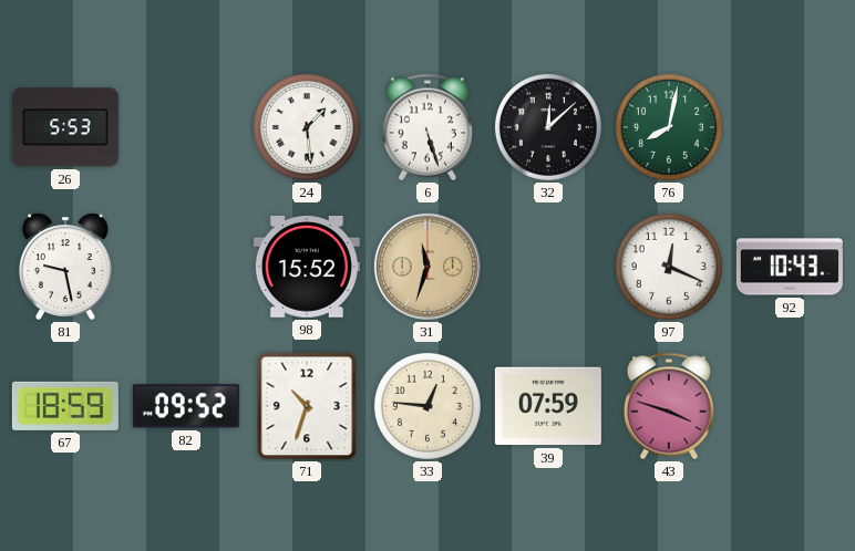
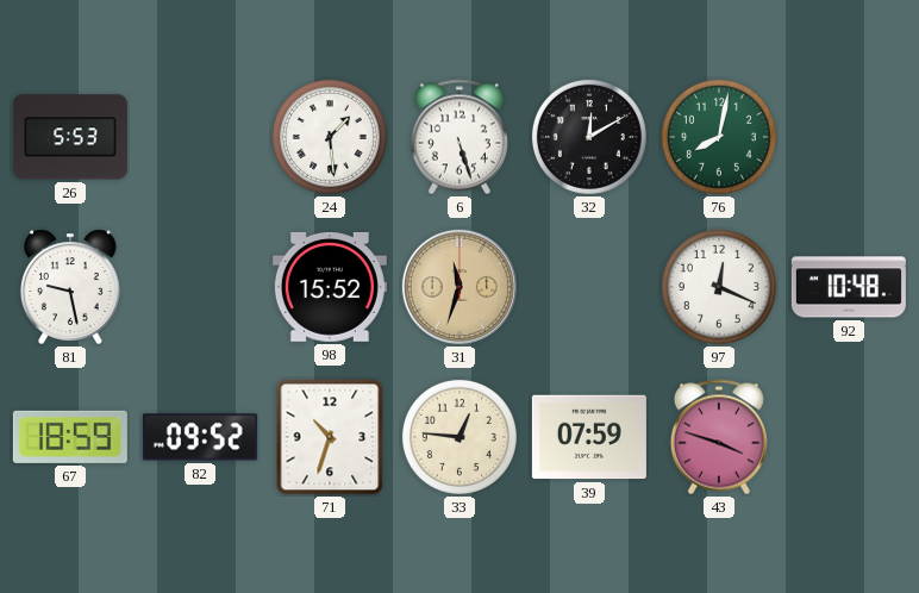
32: 12:08 -> 12:10
92: 10:43 -> 10:48
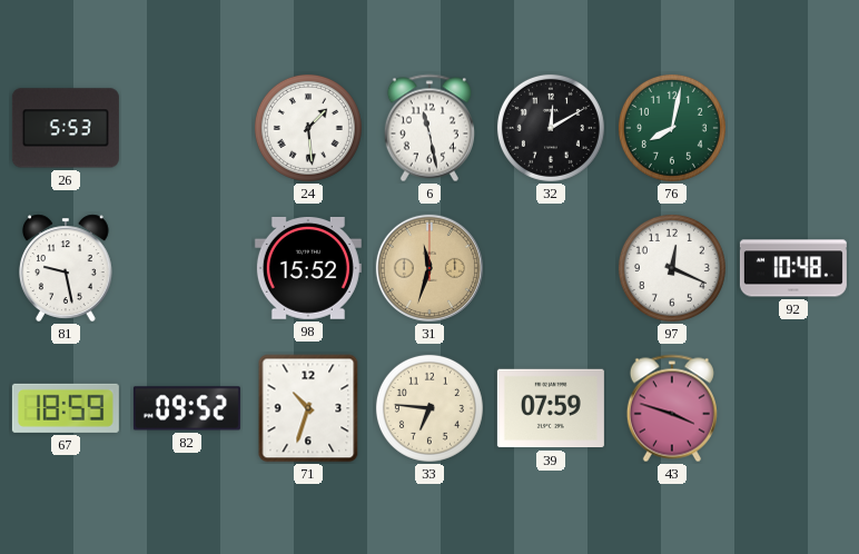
6: 5:27 -> 11:28
33: 12:46 -> 6:46
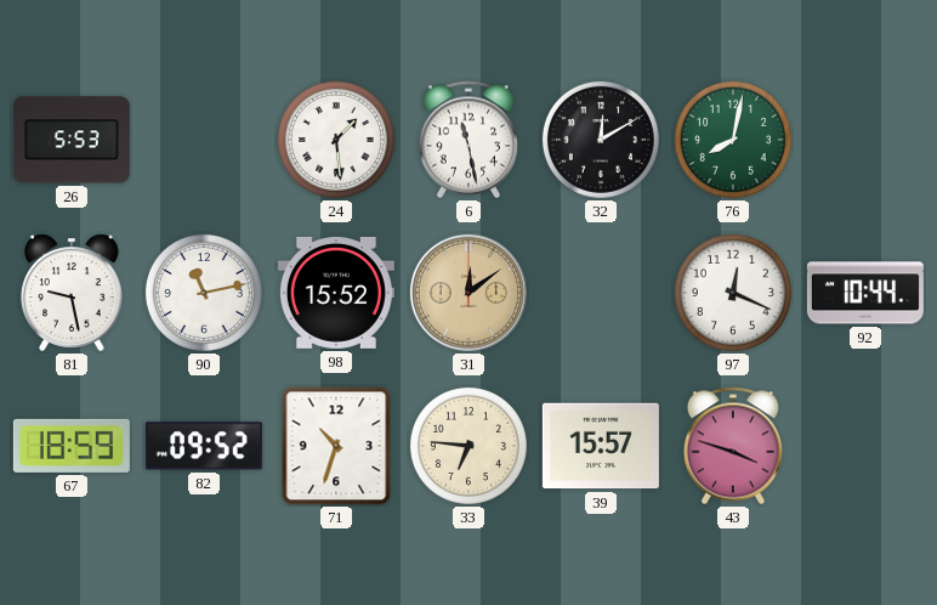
90: none -> 11:13
31: 11:33 -> 12:09
92: 10:48 -> 10:44
39: 07:59 -> 15:57
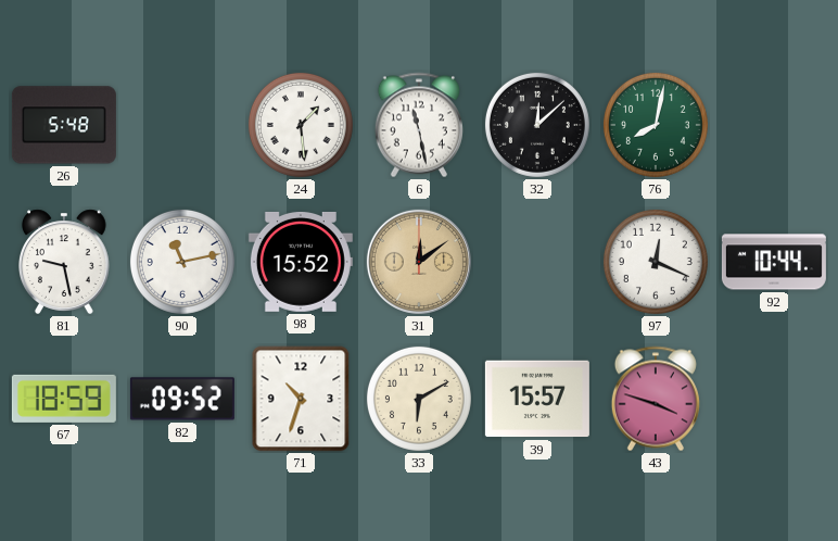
26: 5:53 -> 5:48
32: 12:10 -> 12:08
33: 6:46 -> 6:10
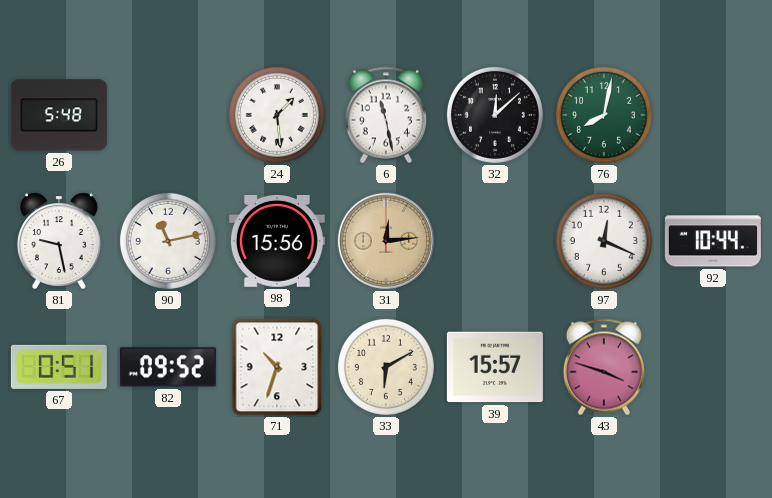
98: 15:52 -> 15:56
31: 12:09 -> 12:14
67: 18:59 -> 0:51
